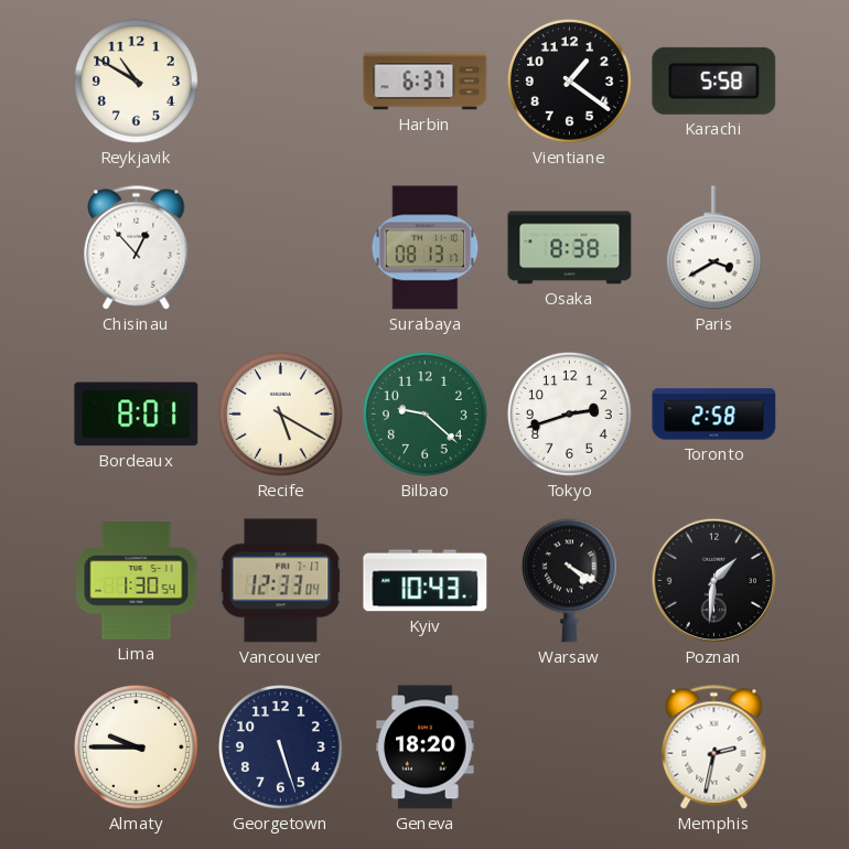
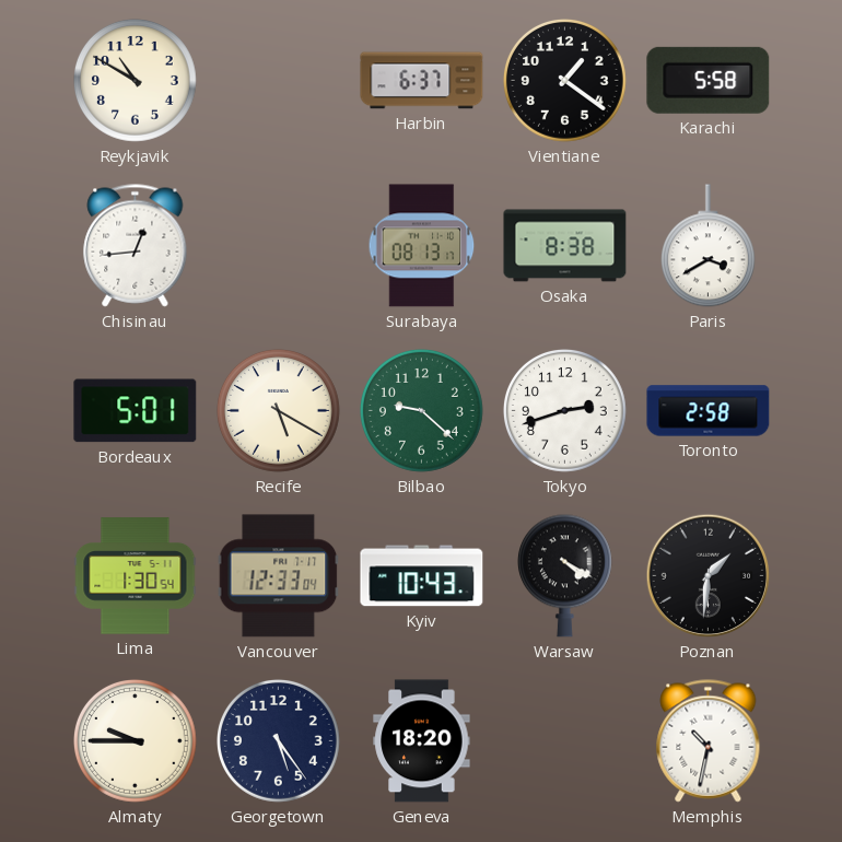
Chisinau: 12:53 -> 12:44
Bordeaux: 8:01 -> 5:01
Georgetown: 5:27 -> 5:24
Memphis: 2:32 -> 10:32
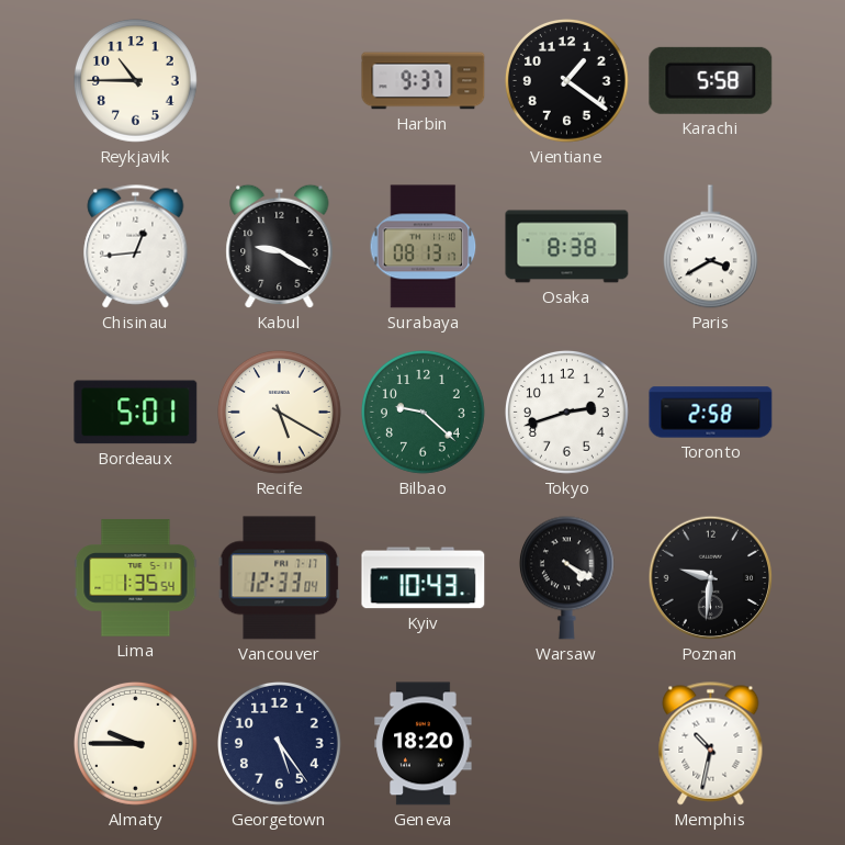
Reykjavik: 10:50 -> 10:45
Harbin: 6:37 -> 9:37
Kabul: none -> 9:20
Lima: 1:30 -> 1:35
Poznan: 1:31 -> 9:31
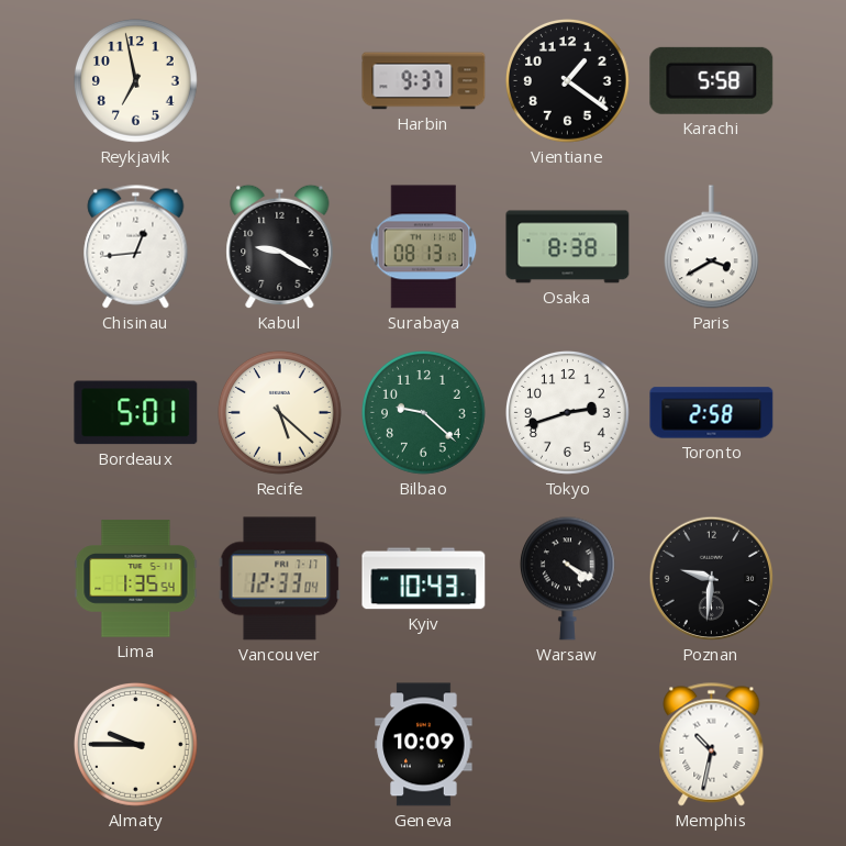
Reykjavik: 10:45 -> 6:58
Recife: 5:20 -> 5:22
Georgetown: 5:24 -> none
Geneva: 18:20 -> 10:09
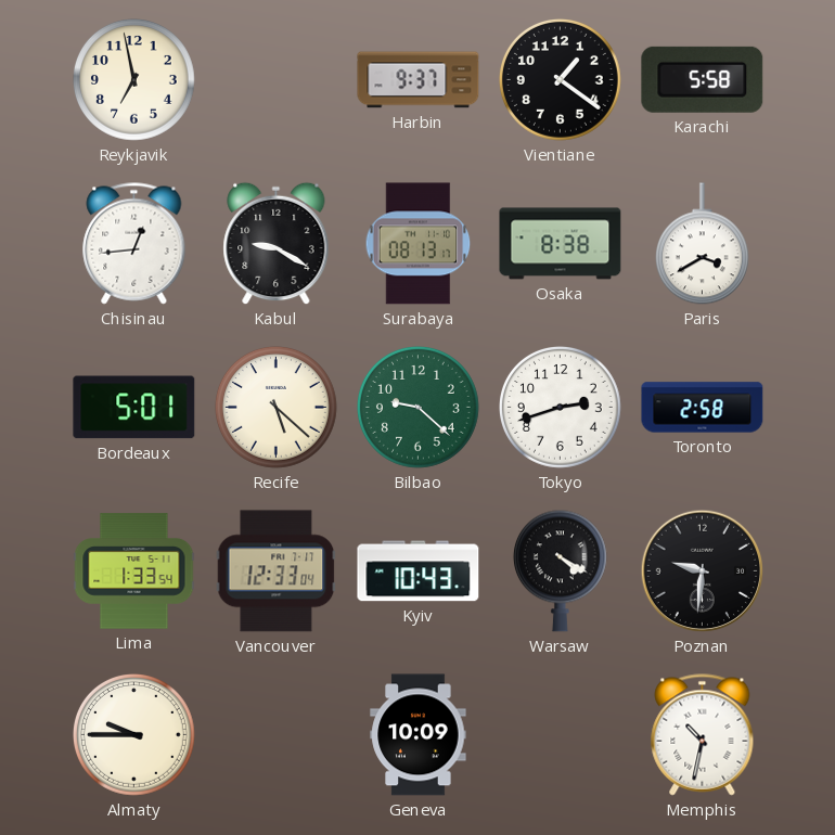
Lima: 1:35 -> 1:33
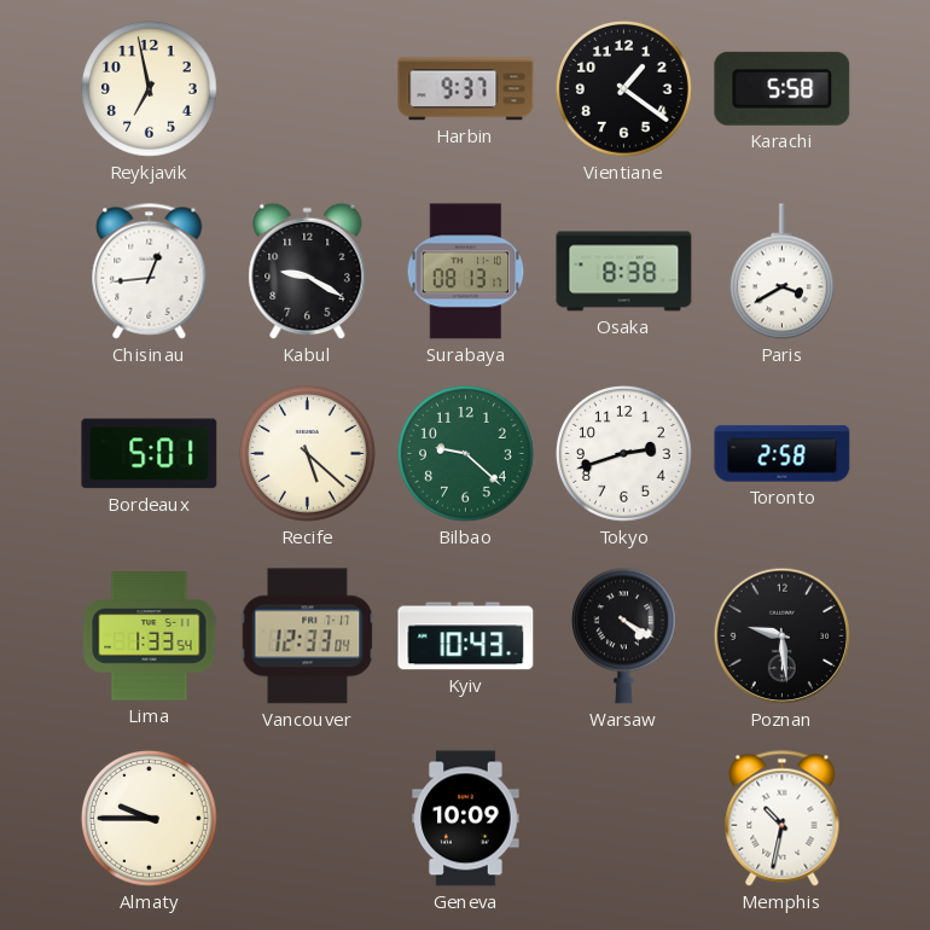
Poznan: 9:31 -> 9:29
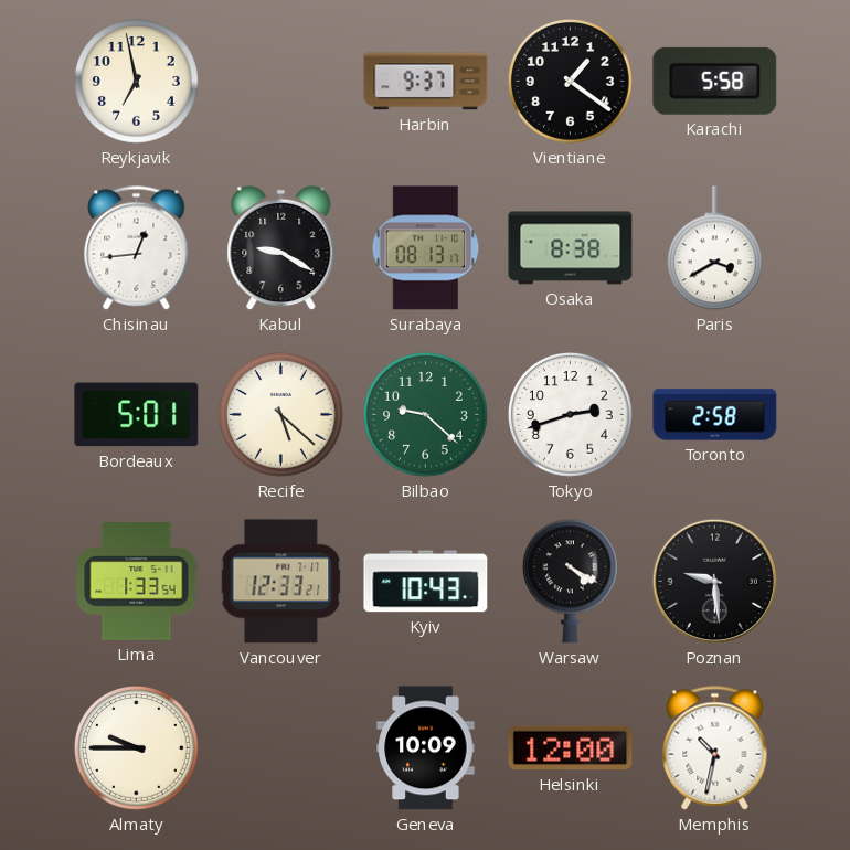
Vancouver: 12:33:04 -> 12:33:21
Helsinki: none -> 12:00
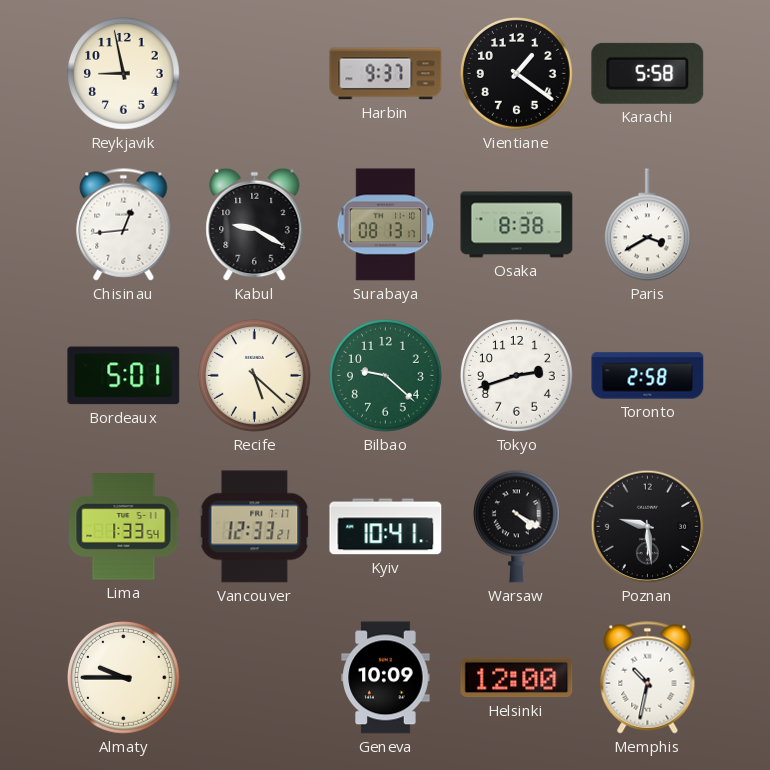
Reykjavik: 6:58 -> 8:58
Kyiv: 10:43 -> 10:41
